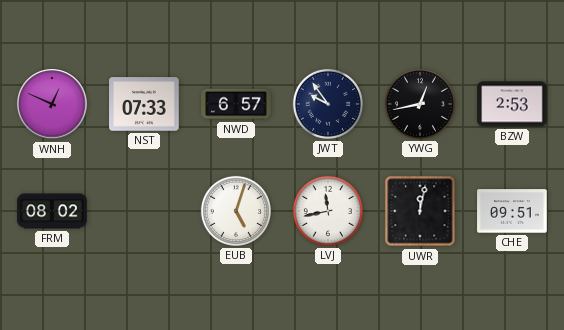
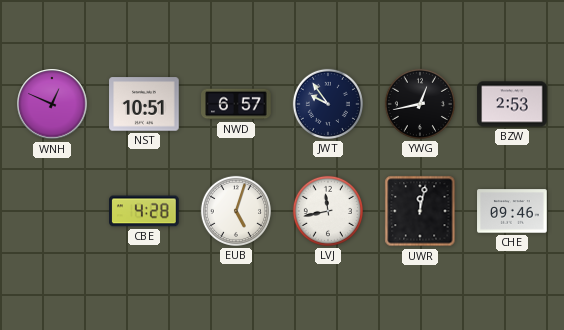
NST: 07:33 -> 10:51
FRM: 08:02 -> none
CBE: none -> 4:28
CHE: 09:51 -> 09:46
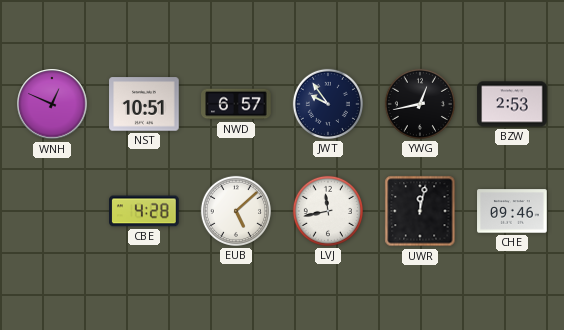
EUB: 5:03 -> 5:08
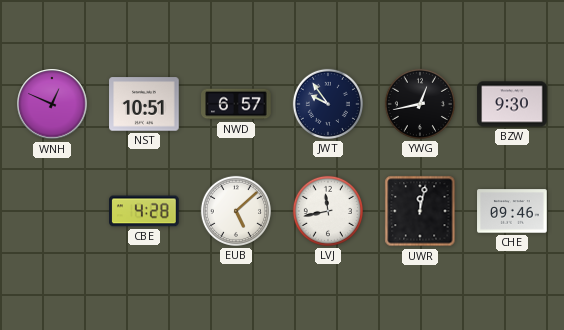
BZW: 2:53 -> 9:30
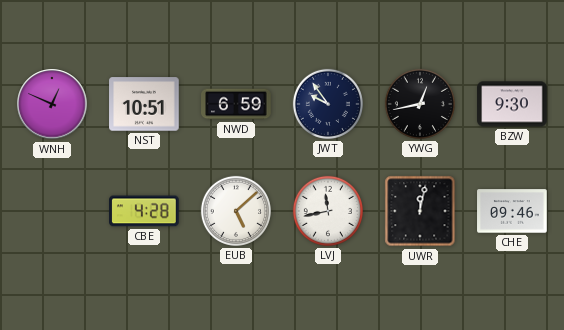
NWD: 6:57 -> 6:59
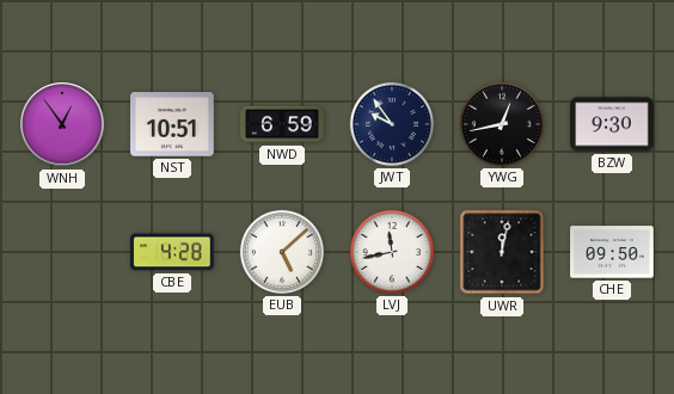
WNH: 12:49 -> 12:54
CHE: 09:46 -> 09:50
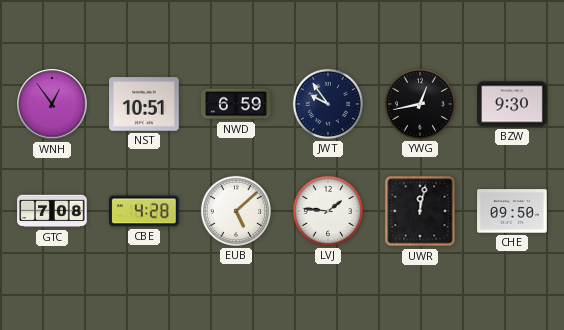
GTC: none -> 7:08
LVJ: 11:43 -> 1:46
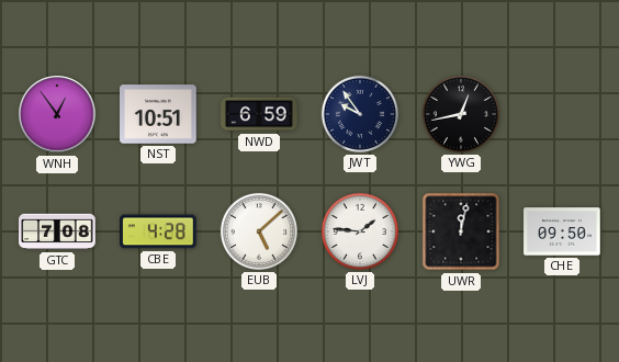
BZW: 9:30 -> none
